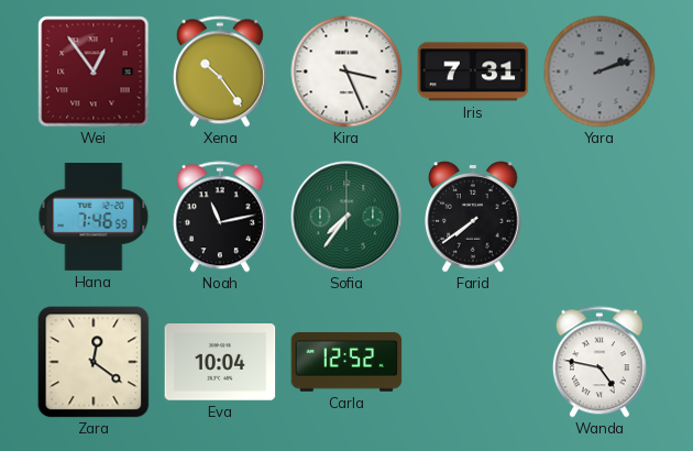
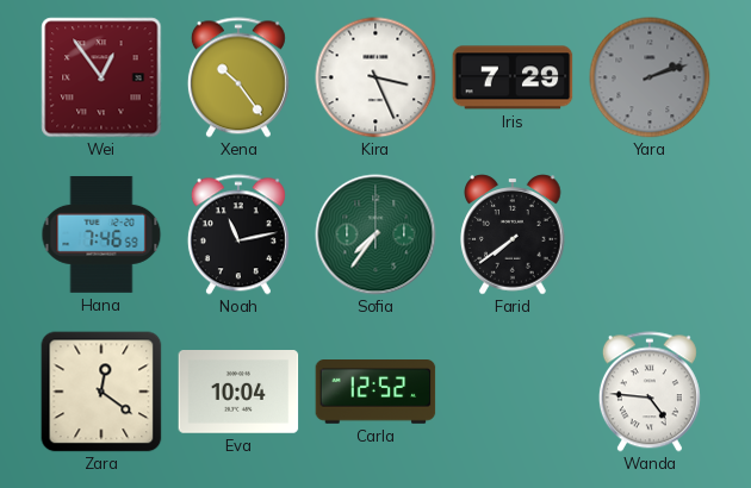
Iris: 7:31 -> 7:29
Wanda: 4:47 -> 4:46
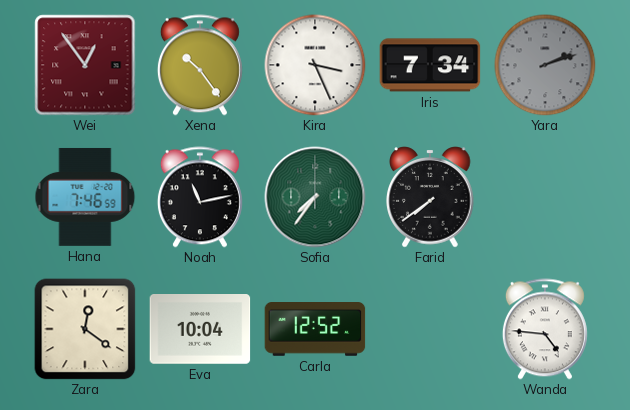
Iris: 7:29 -> 7:34
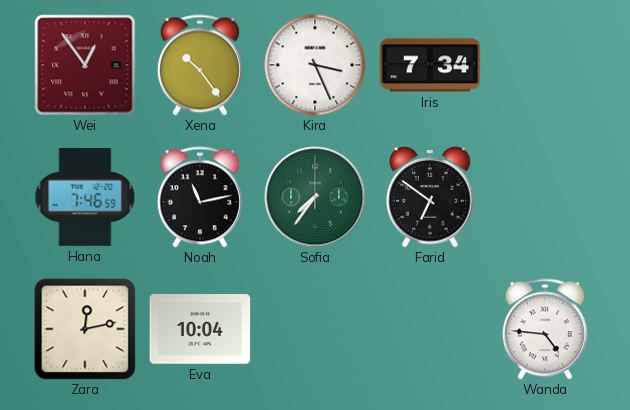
Yara: 2:12 -> none
Farid: 7:39 -> 6:51
Zara: 12:21 -> 12:13
Carla: 12:52 -> none
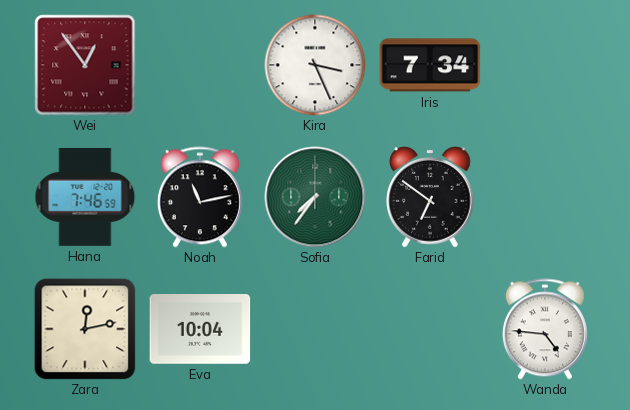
Xena: 10:24 -> none
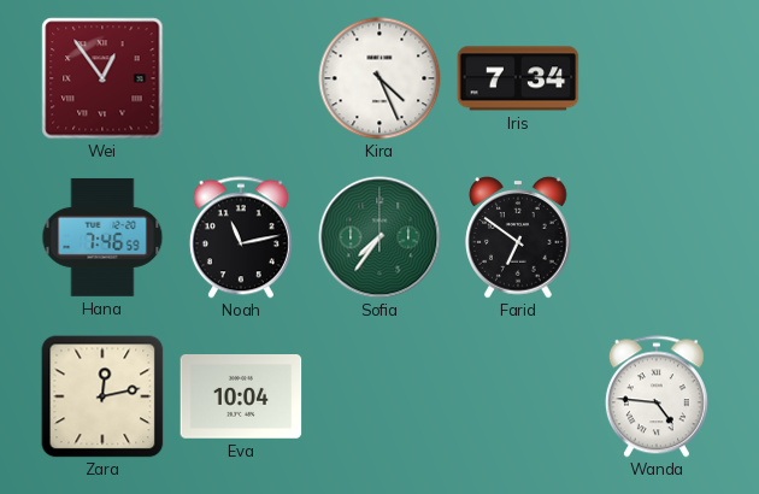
Kira: 3:26 -> 4:26
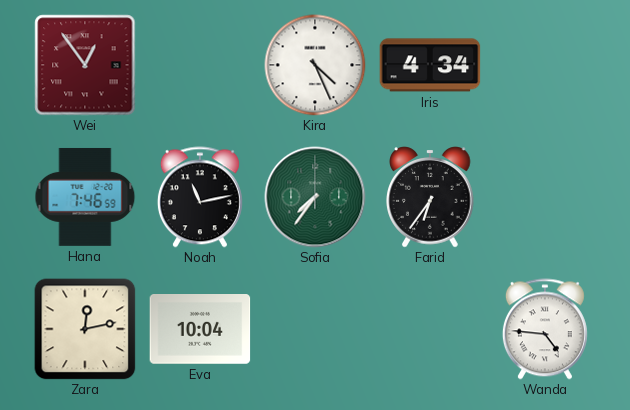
Iris: 7:34 -> 4:34
Farid: 6:51 -> 6:36
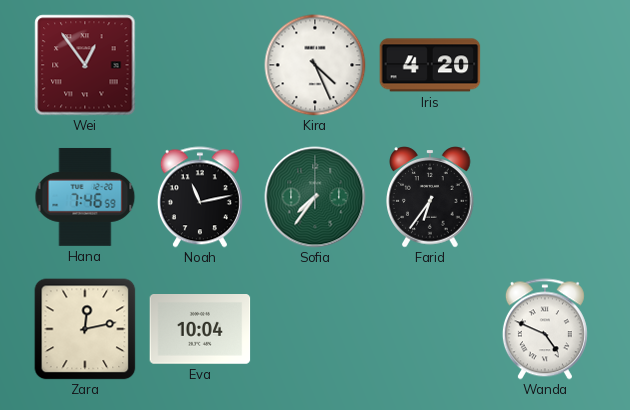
Iris: 4:34 -> 4:20
Wanda: 4:46 -> 4:49
